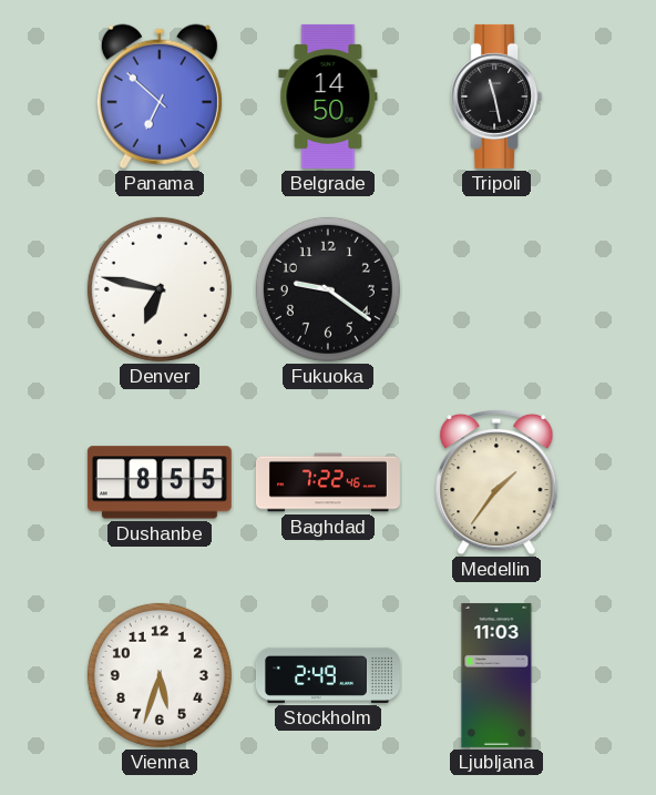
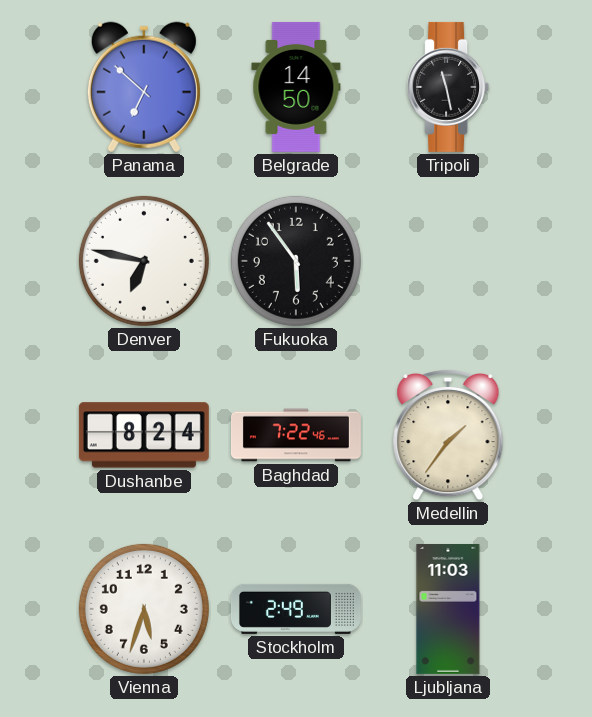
Fukuoka: 9:21 -> 5:54
Dushanbe: 8:55 -> 8:24
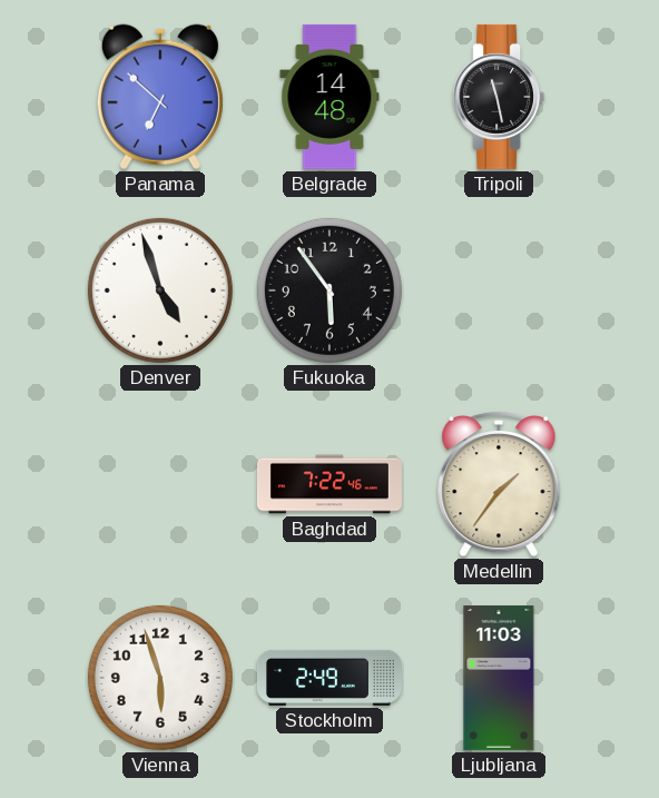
Belgrade: 14:50 -> 14:48
Denver: 6:47 -> 4:57
Dushanbe: 8:24 -> none
Vienna: 5:33 -> 5:57
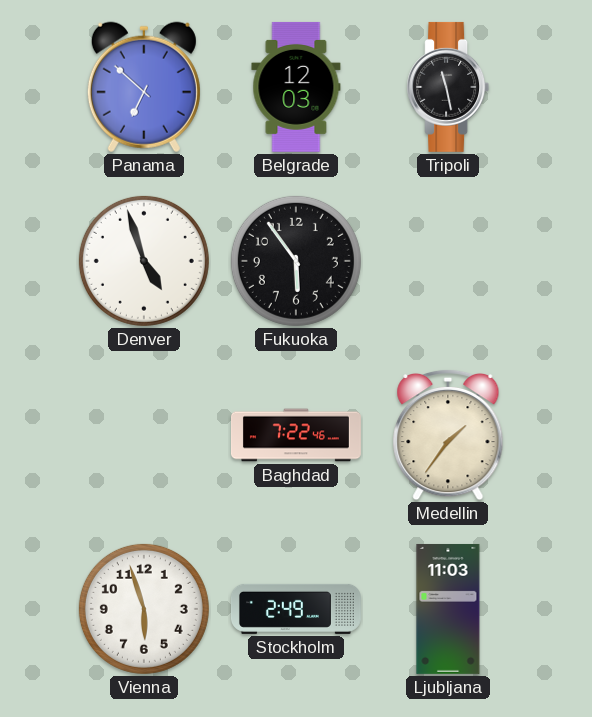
Belgrade: 14:48 -> 12:03
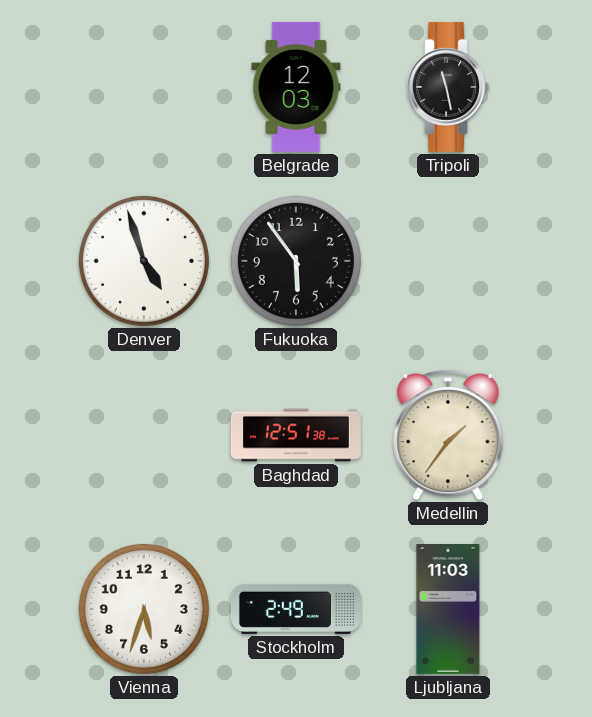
Panama: 6:52 -> none
Baghdad: 7:22 -> 12:51
Vienna: 5:57 -> 5:33
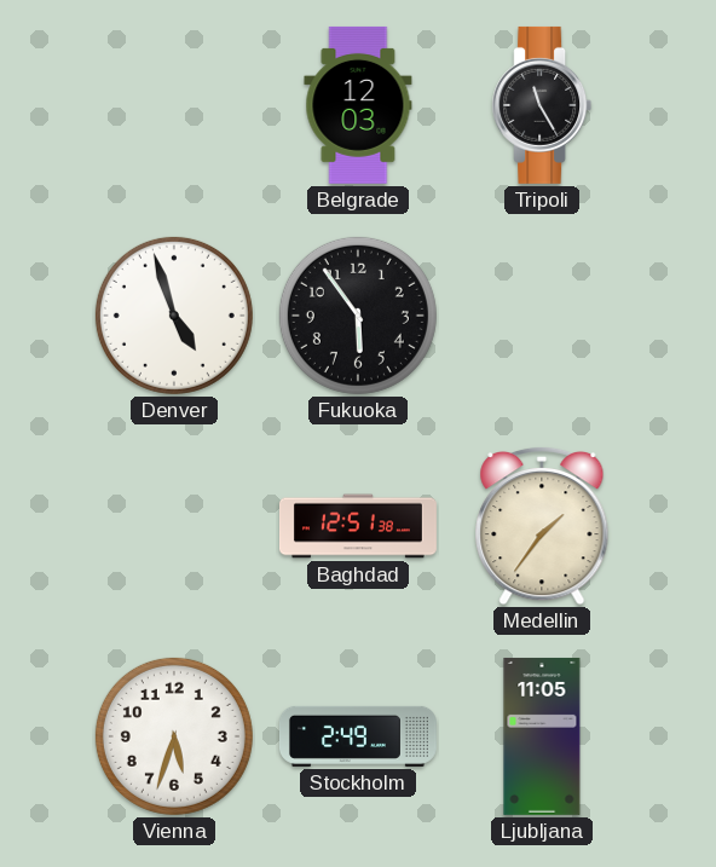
Tripoli: 11:28 -> 11:25
Ljubljana: 11:03 -> 11:05
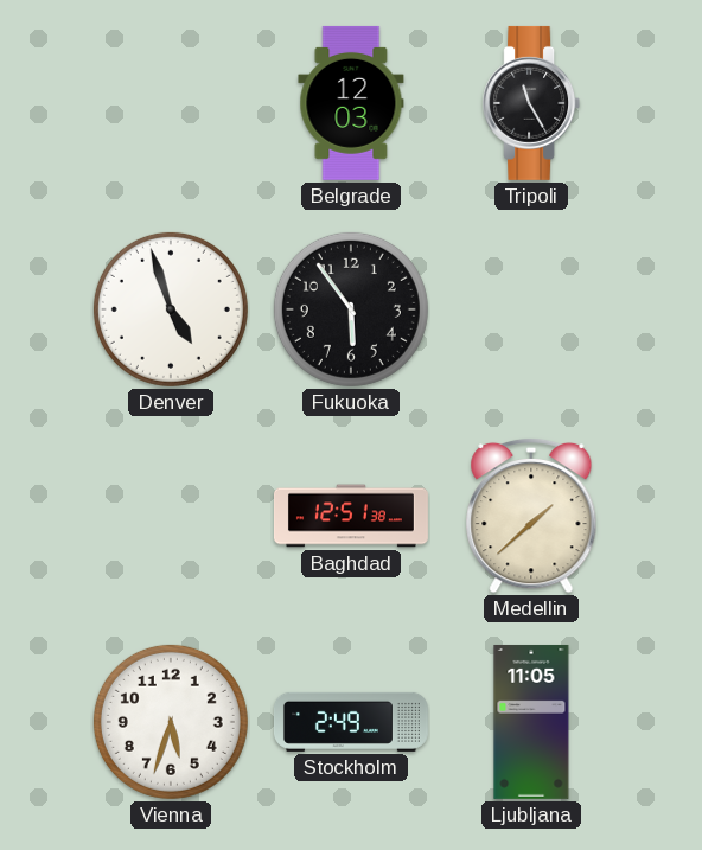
Medellin: 1:36 -> 1:38
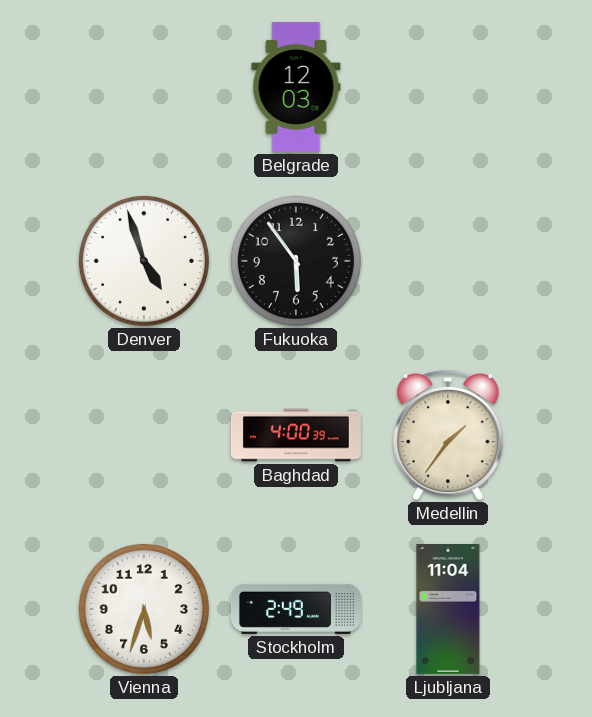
Tripoli: 11:25 -> none
Baghdad: 12:51 -> 4:00
Medellin: 1:38 -> 1:36
Ljubljana: 11:05 -> 11:04
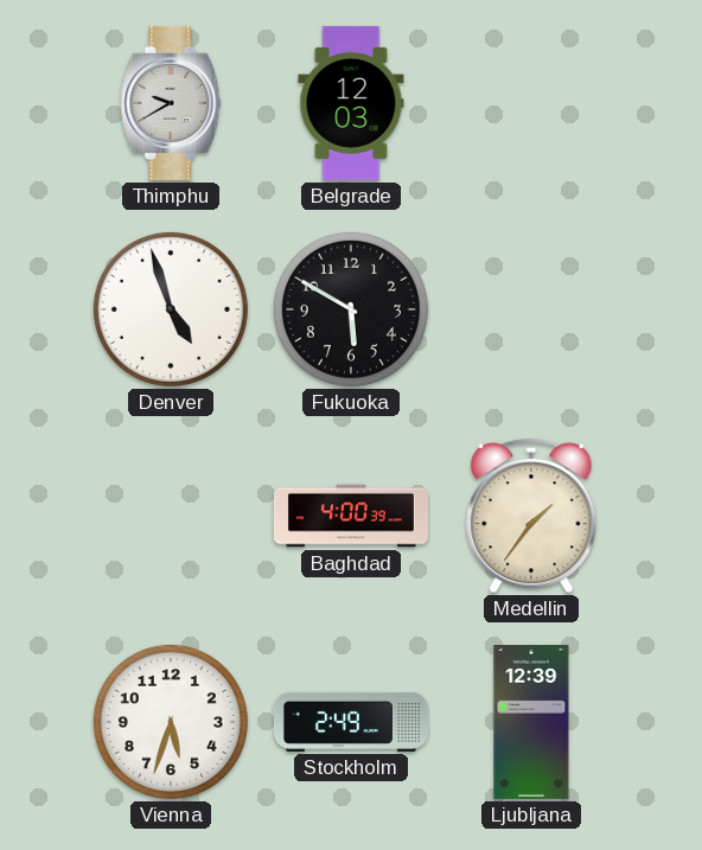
Thimphu: none -> 9:40
Fukuoka: 5:54 -> 5:50
Ljubljana: 11:04 -> 12:39
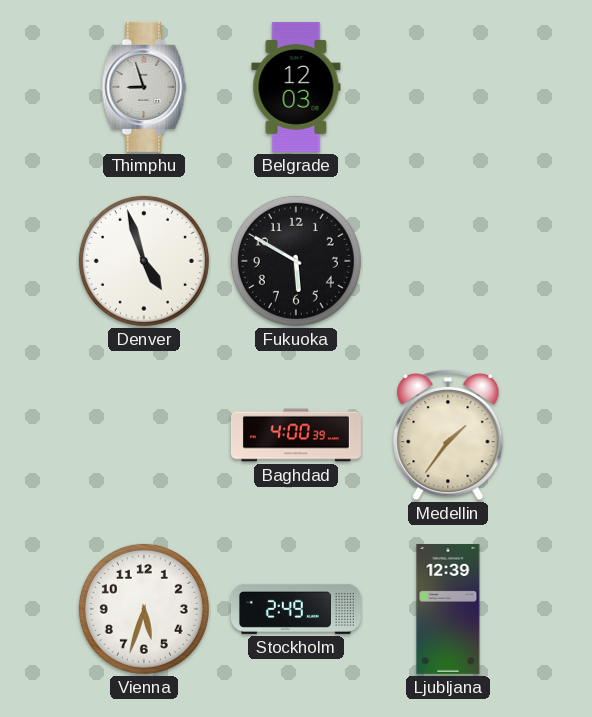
Thimphu: 9:40 -> 8:57
